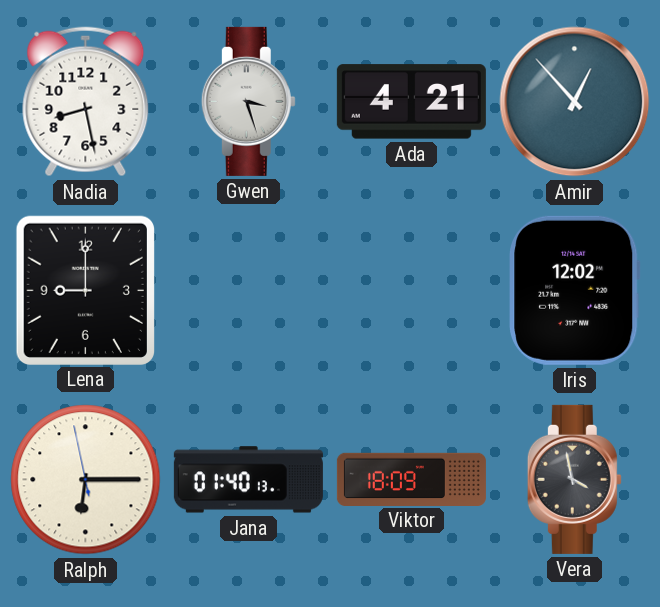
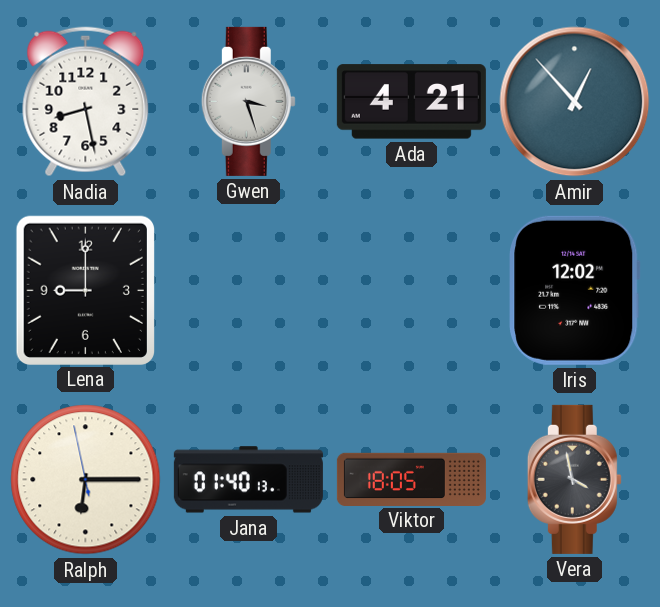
Viktor: 18:09 -> 18:05
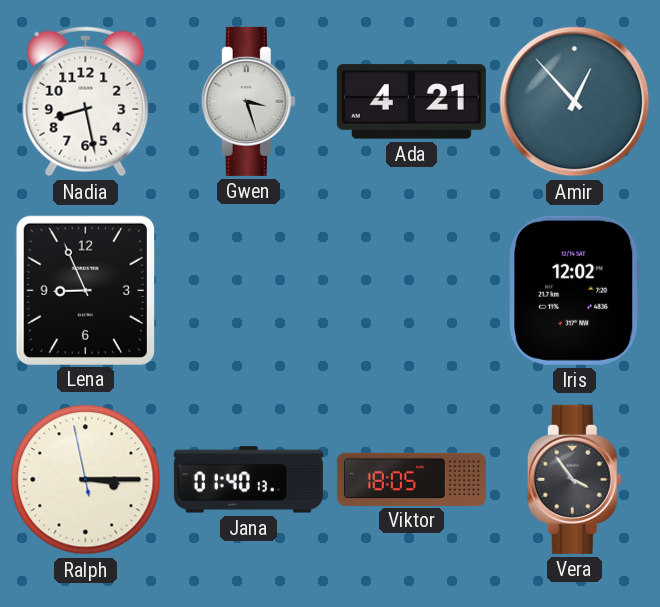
Lena: 9:00 -> 8:56
Ralph: 6:14 -> 3:14
Vera: 3:58 -> 3:54
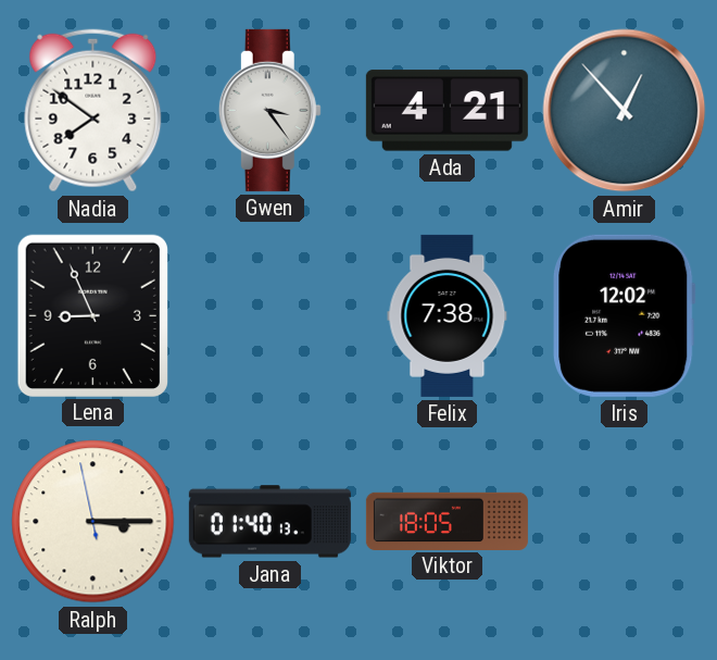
Nadia: 8:28 -> 7:51
Gwen: 3:27 -> 3:24
Felix: none -> 7:38
Vera: 3:54 -> none
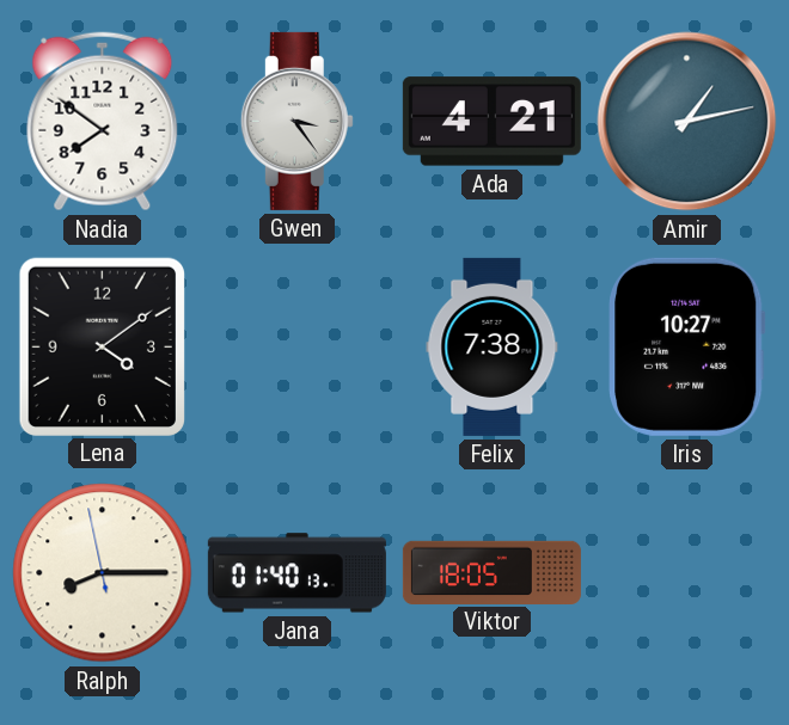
Amir: 12:53 -> 1:13
Lena: 8:56 -> 4:09
Iris: 12:02 -> 10:27
Ralph: 3:14 -> 8:14
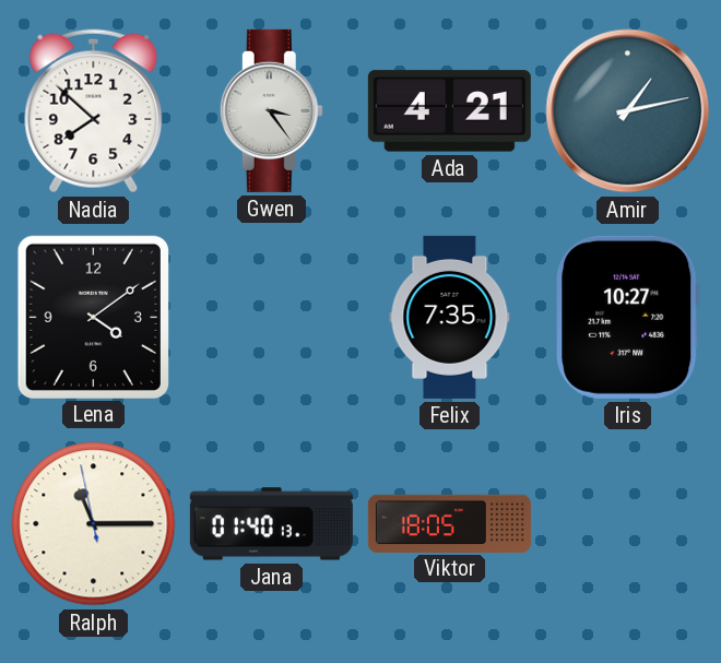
Nadia: 7:51 -> 7:52
Felix: 7:38 -> 7:35
Ralph: 8:14 -> 11:14
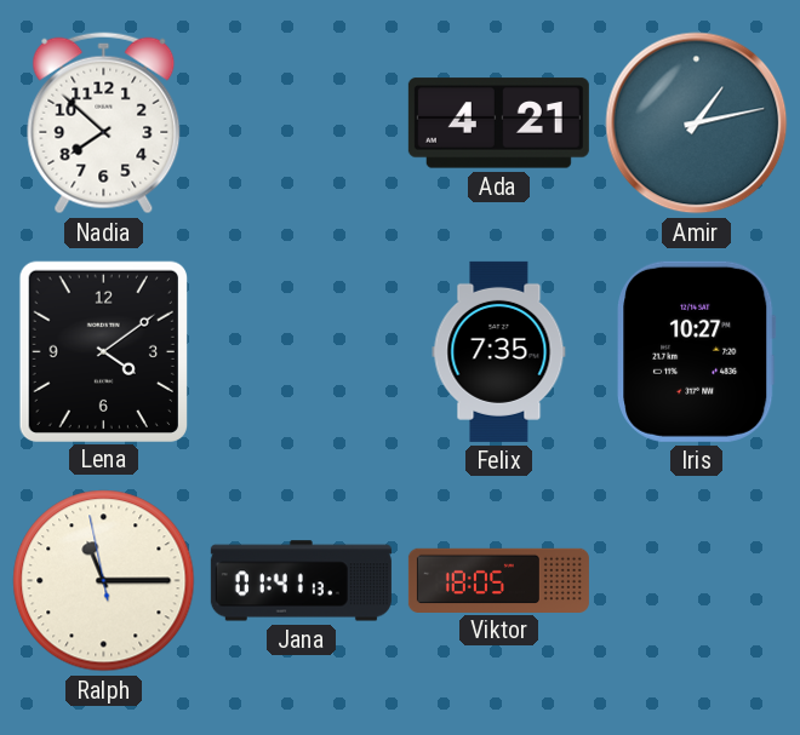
Gwen: 3:24 -> none
Jana: 01:40 -> 01:41
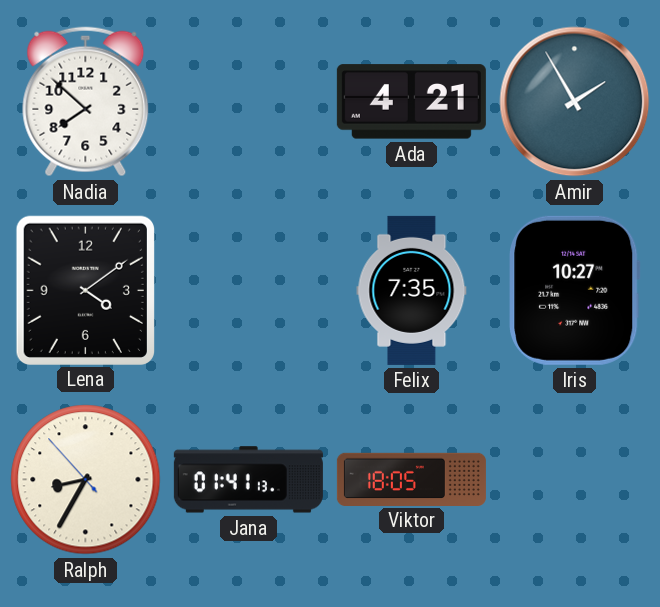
Amir: 1:13 -> 1:55
Ralph: 11:14 -> 8:34
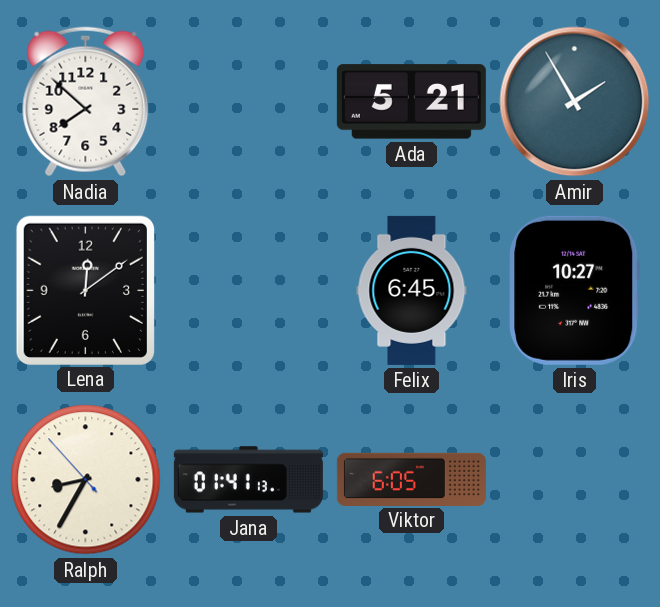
Ada: 4:21 -> 5:21
Lena: 4:09 -> 12:09
Felix: 7:35 -> 6:45
Viktor: 18:05 -> 6:05
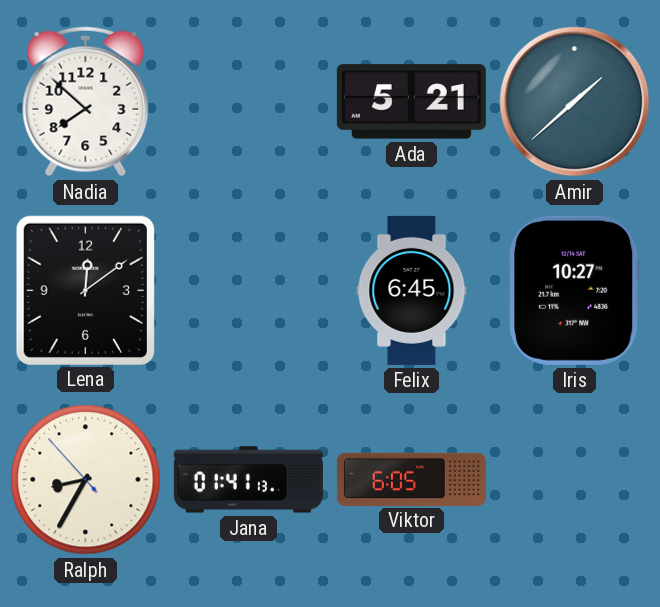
Amir: 1:55 -> 1:38
